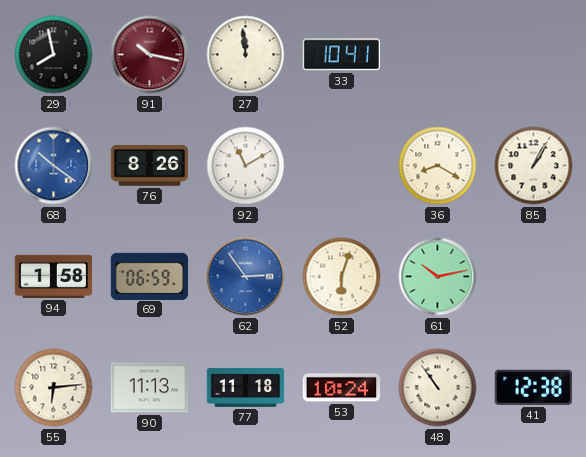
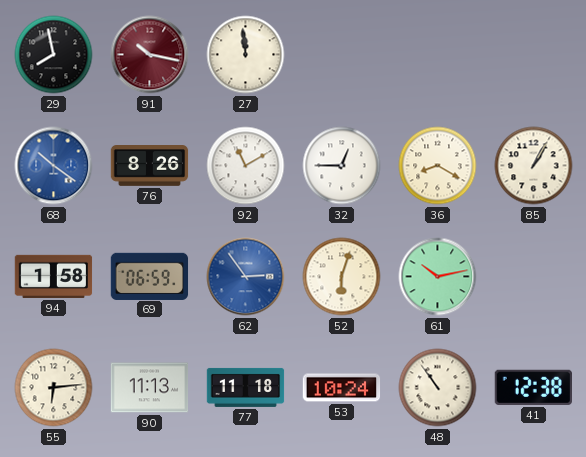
33: 10:41 -> none
32: none -> 12:45
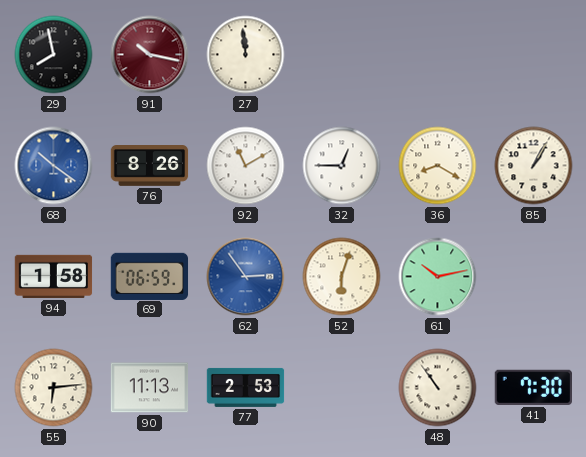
77: 11:18 -> 2:53
53: 10:24 -> none
41: 12:38 -> 7:30
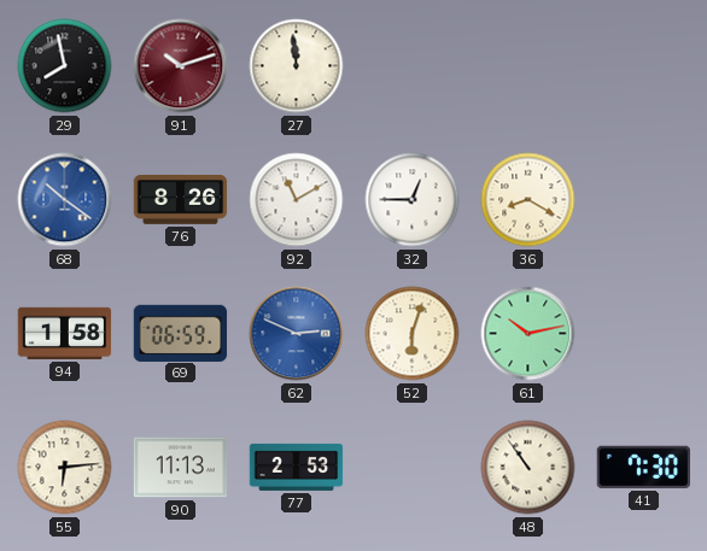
91: 10:17 -> 10:12
85: 1:05 -> none
62: 2:54 -> 2:49
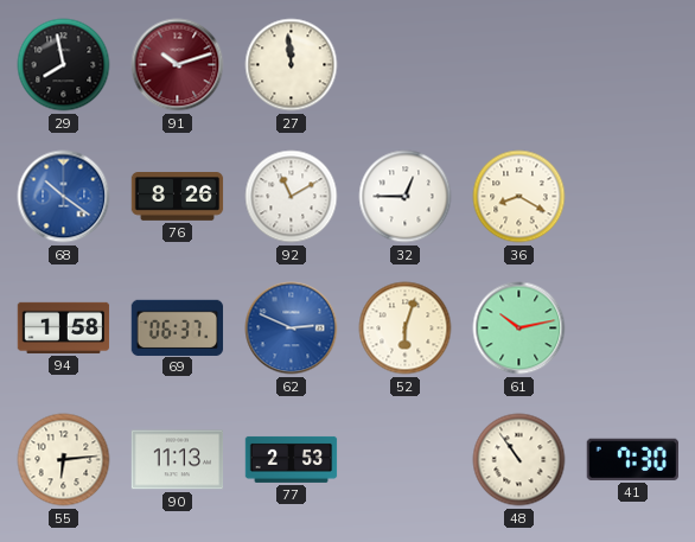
69: 06:59 -> 06:37
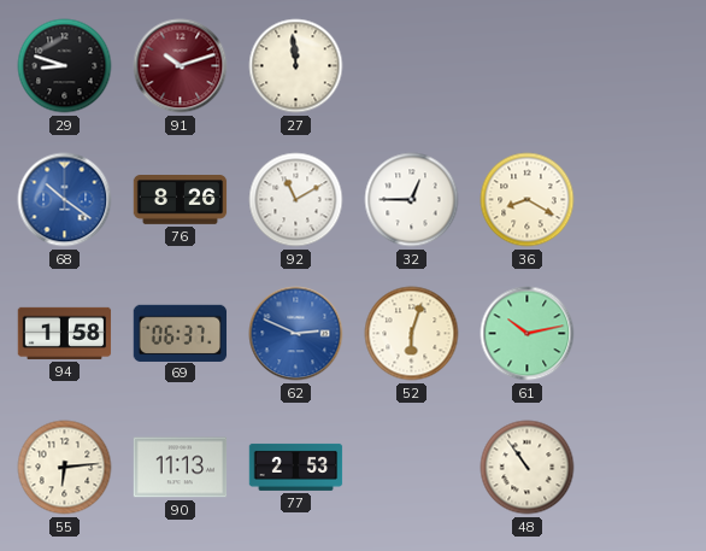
29: 7:58 -> 8:48
41: 7:30 -> none
